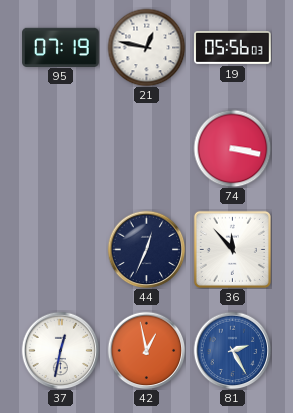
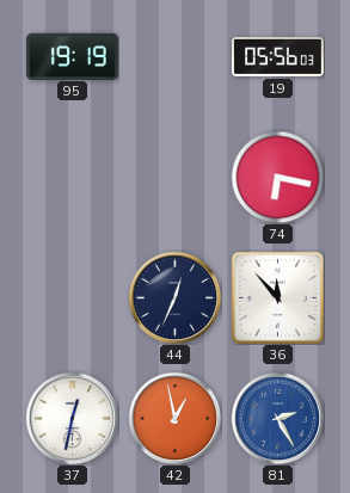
95: 07:19 -> 19:19
21: 12:47 -> none
74: 3:17 -> 6:17
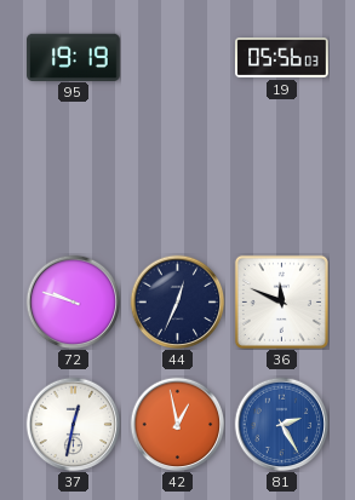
74: 6:17 -> none
72: none -> 9:48
36: 11:53 -> 11:49
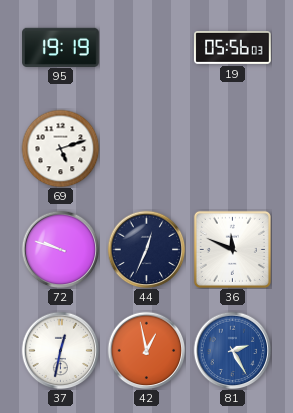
69: none -> 5:12
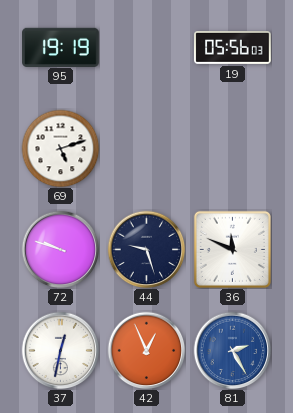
44: 12:34 -> 9:27
42: 12:58 -> 12:56
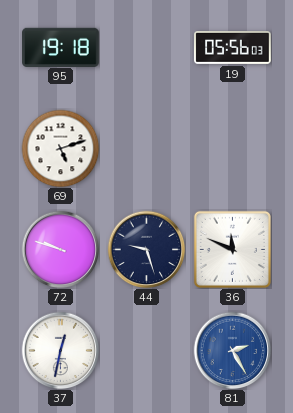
95: 19:19 -> 19:18
42: 12:56 -> none
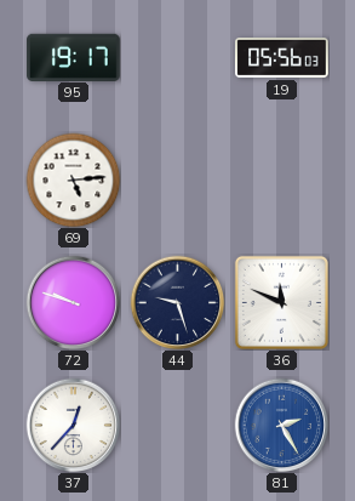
95: 19:18 -> 19:17
69: 5:12 -> 5:14
37: 12:32 -> 12:37
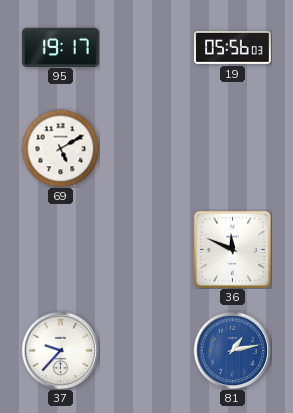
69: 5:14 -> 5:10
72: 9:48 -> none
44: 9:27 -> none
37: 12:37 -> 9:37
81: 2:25 -> 1:13
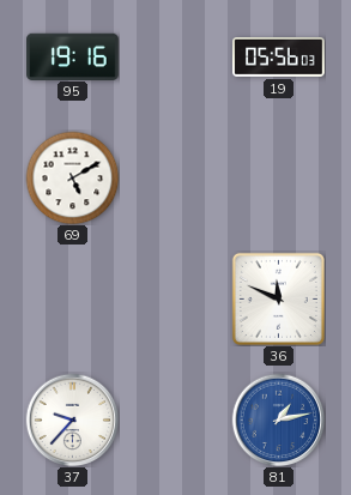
95: 19:17 -> 19:16
